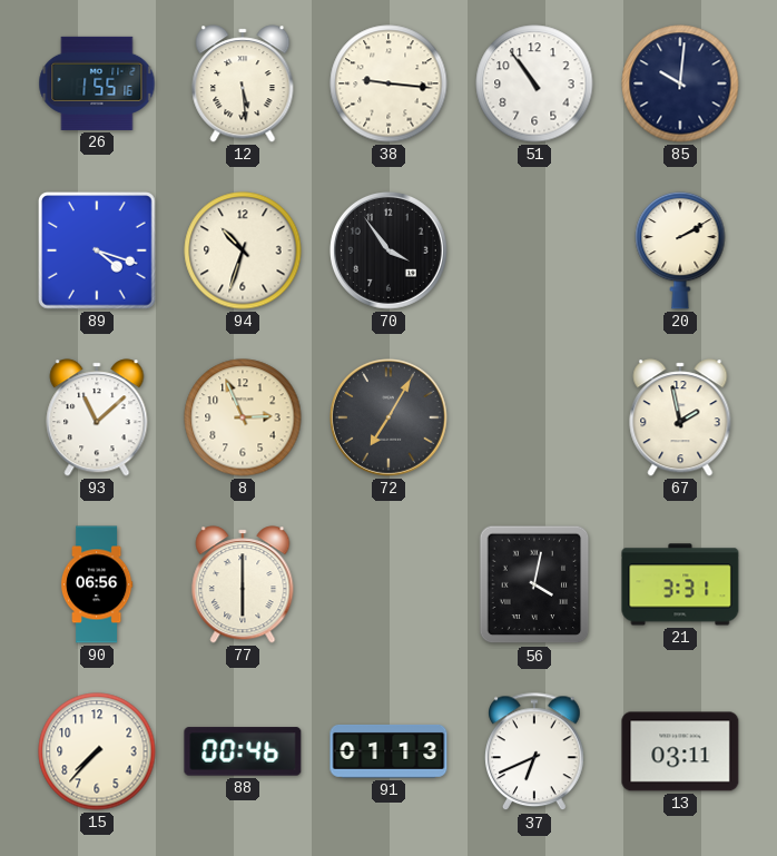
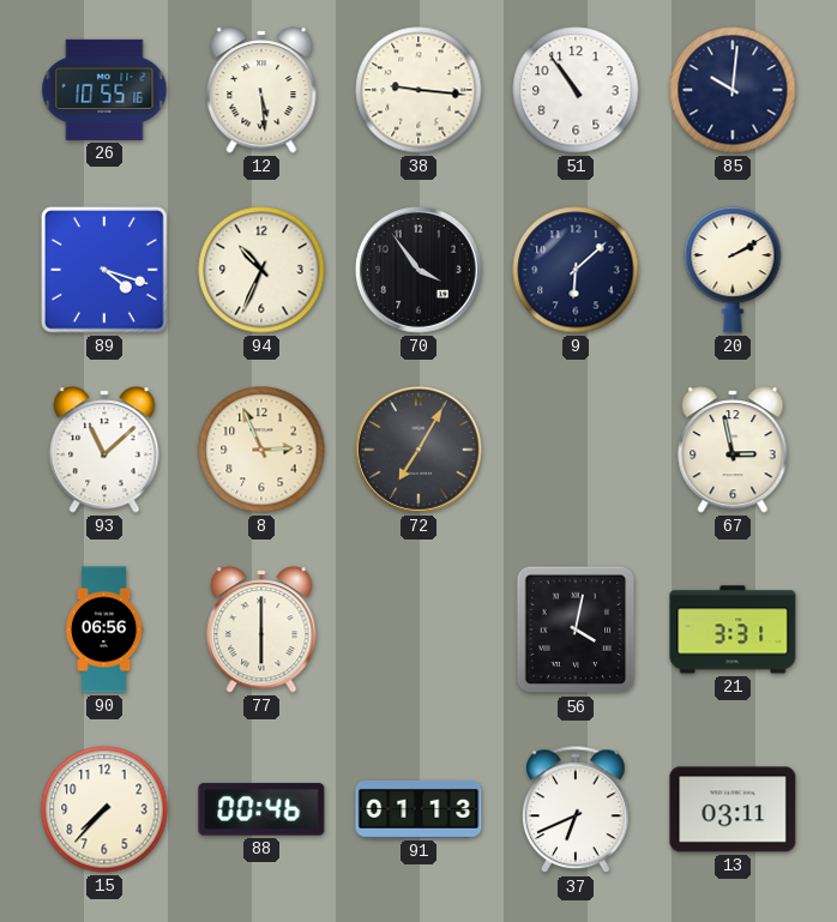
26: 1:55 -> 10:55
94: 10:33 -> 10:34
9: none -> 6:08
67: 1:58 -> 2:58
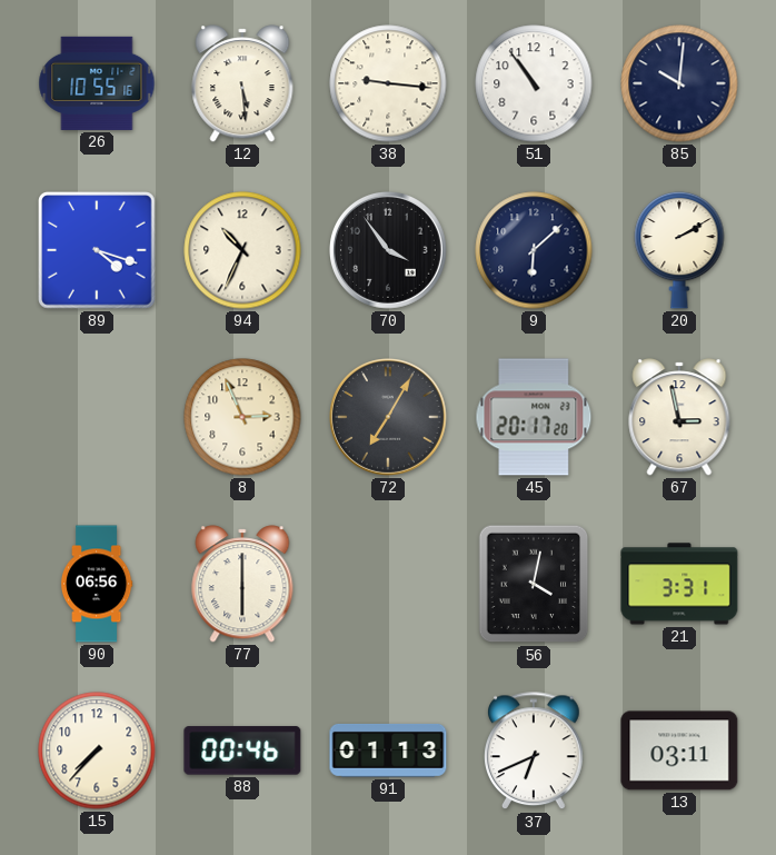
93: 11:08 -> none
45: none -> 20:17
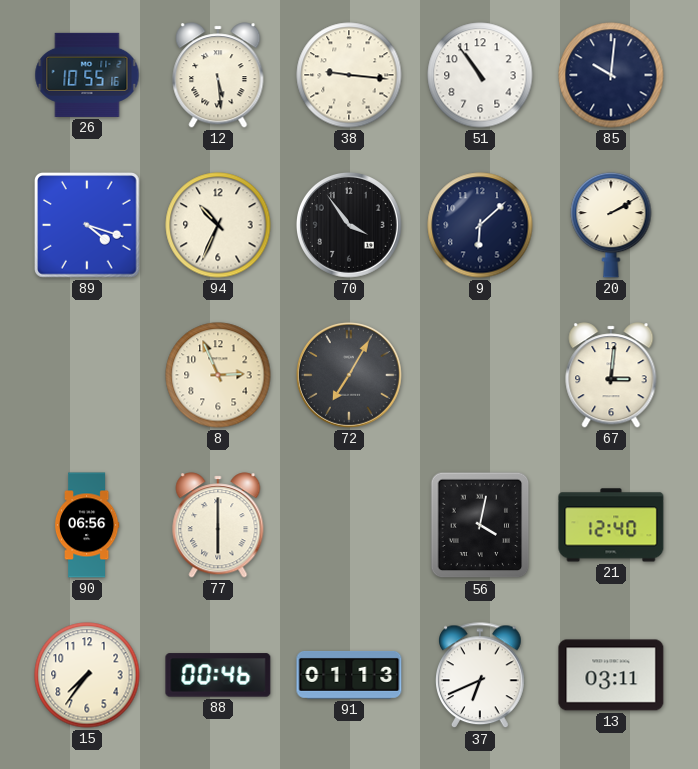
45: 20:17 -> none
67: 2:58 -> 3:01
21: 3:31 -> 12:40
15: 7:37 -> 7:36
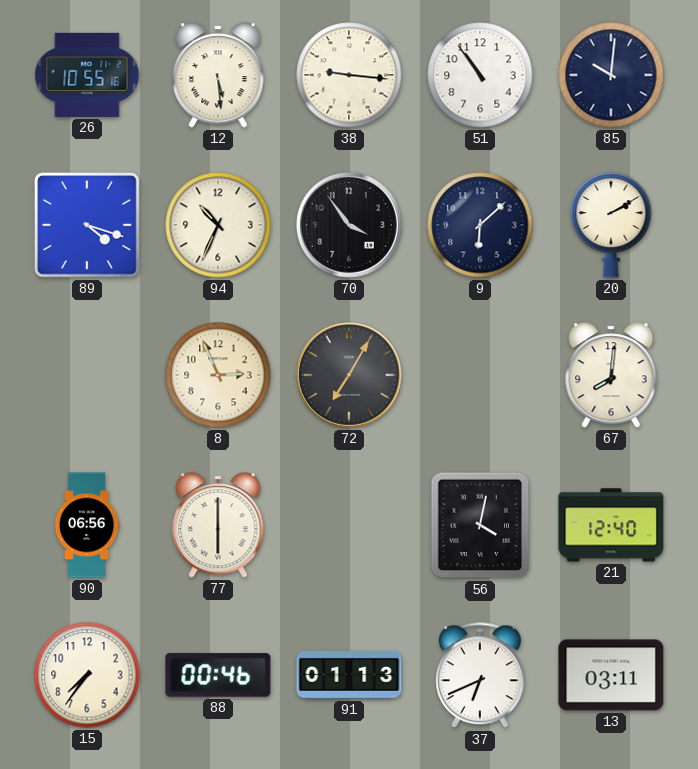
67: 3:01 -> 8:01
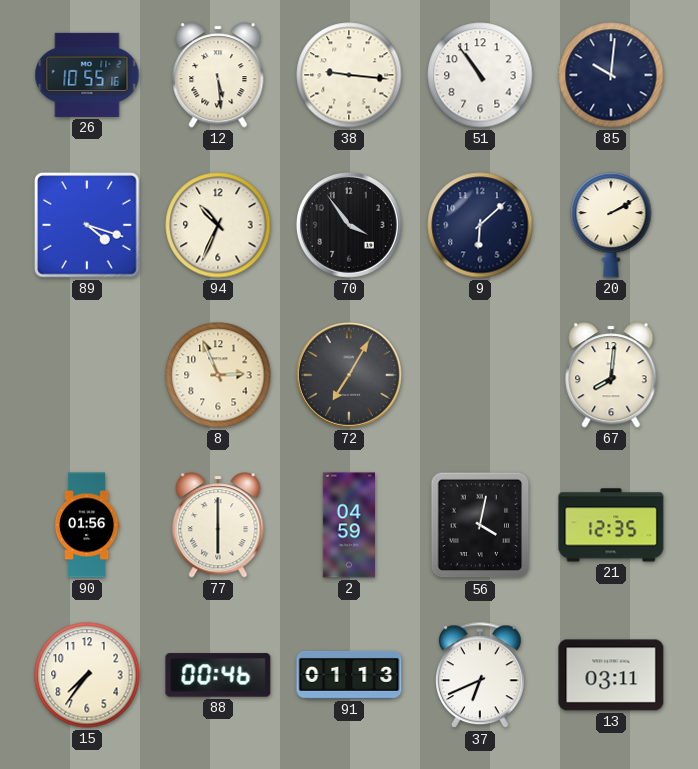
90: 06:56 -> 01:56
2: none -> 04:59
21: 12:40 -> 12:35
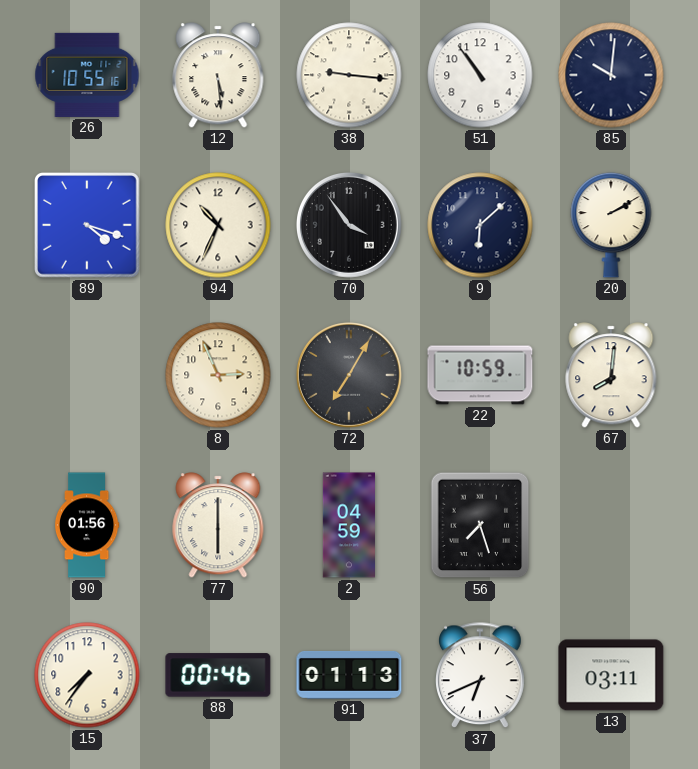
22: none -> 10:59
56: 4:02 -> 7:27
21: 12:35 -> none
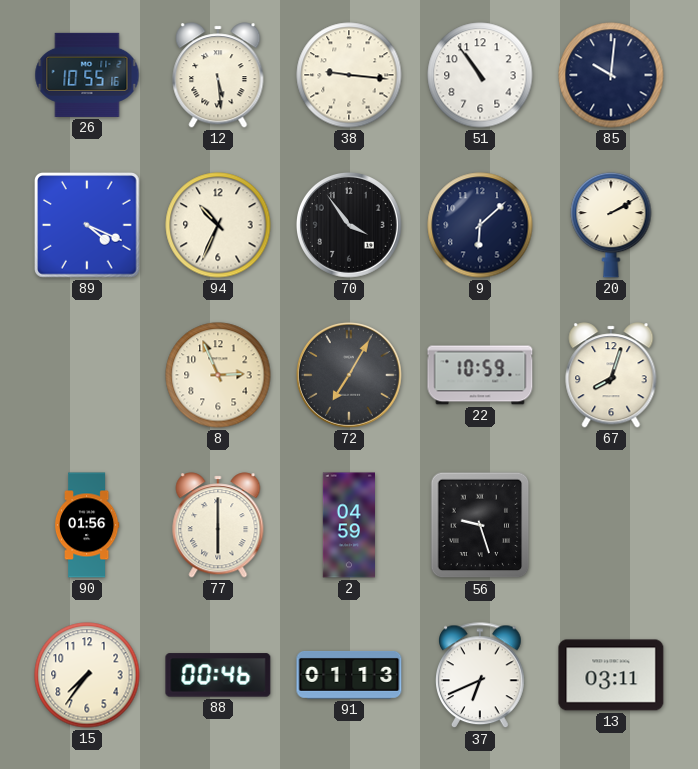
89: 4:18 -> 4:19
67: 8:01 -> 8:03
56: 7:27 -> 9:27
